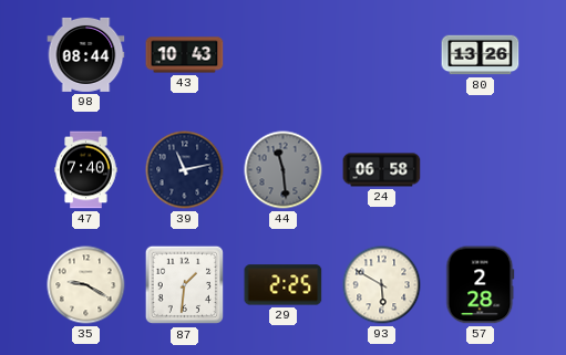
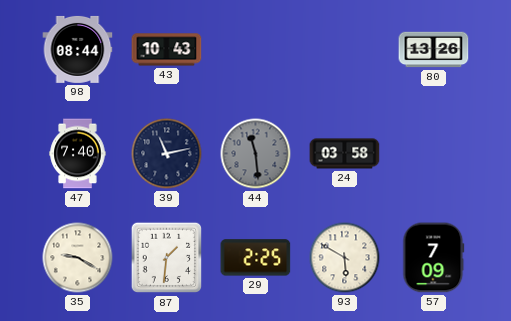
24: 06:58 -> 03:58
57: 2:28 -> 7:09
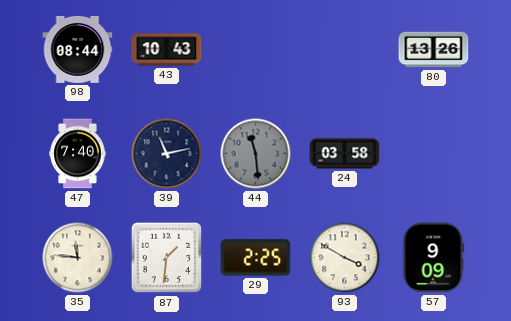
35: 9:20 -> 11:46
93: 5:50 -> 3:50
57: 7:09 -> 9:09
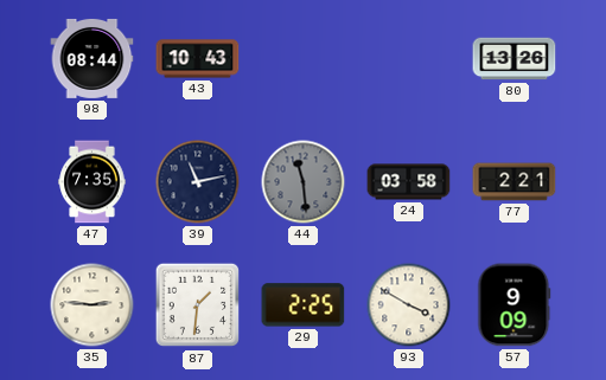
47: 7:40 -> 7:35
77: none -> 2:21
35: 11:46 -> 2:46
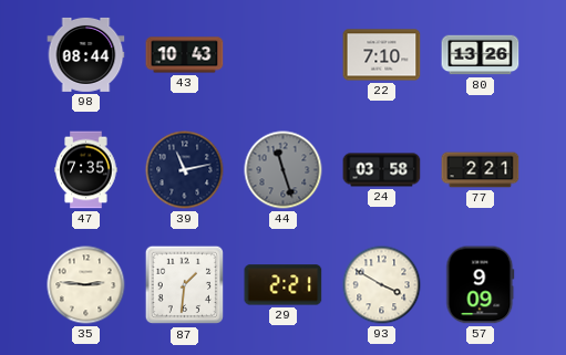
22: none -> 7:10
44: 11:29 -> 11:27
29: 2:25 -> 2:21
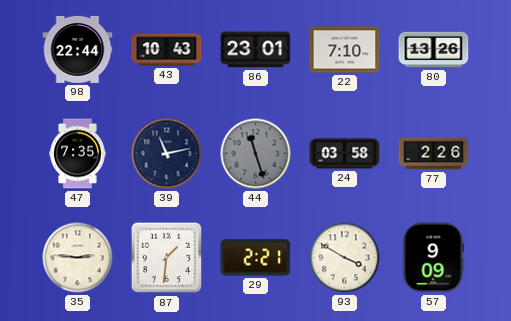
98: 08:44 -> 22:44
86: none -> 23:01
77: 2:21 -> 2:26
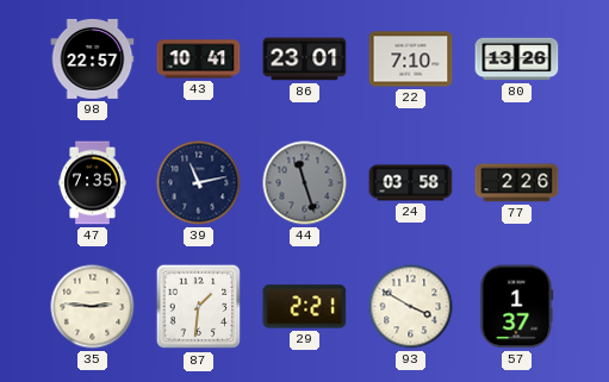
98: 22:44 -> 22:57
43: 10:43 -> 10:41
57: 9:09 -> 1:37
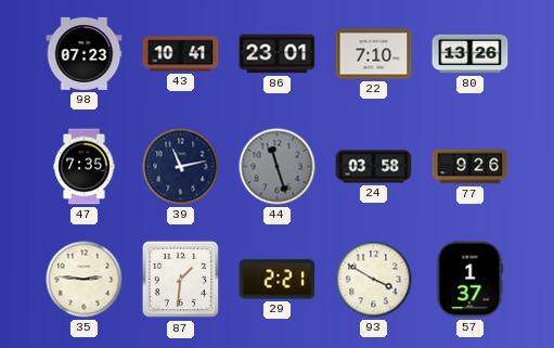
98: 22:57 -> 07:23
77: 2:26 -> 9:26
